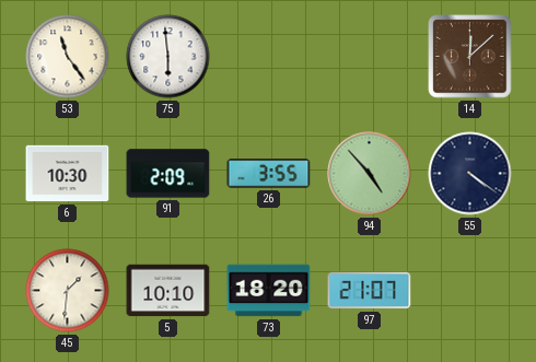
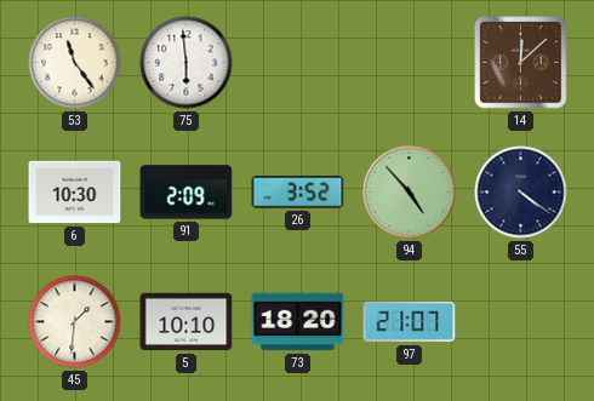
26: 3:55 -> 3:52
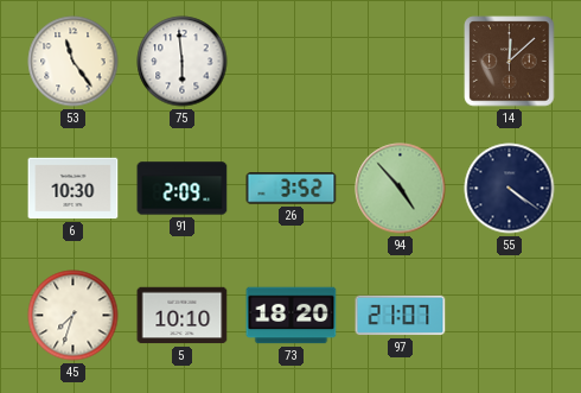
45: 1:31 -> 7:33
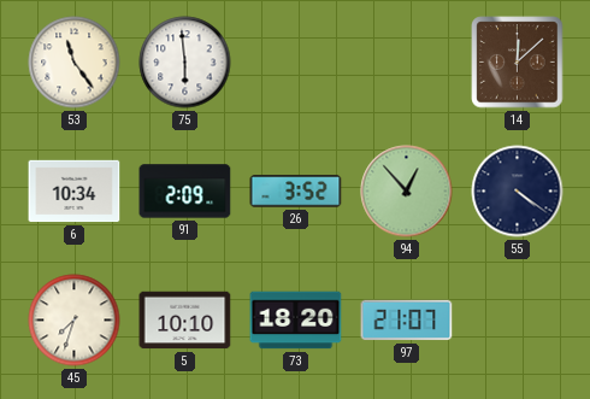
6: 10:30 -> 10:34
94: 4:53 -> 12:53
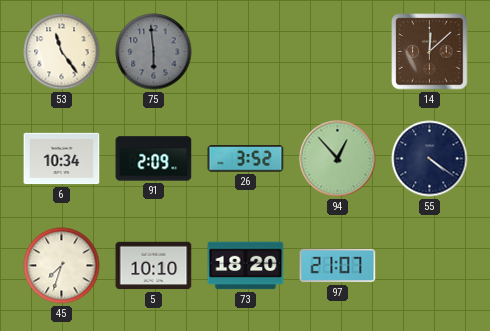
75 dial: white -> grey
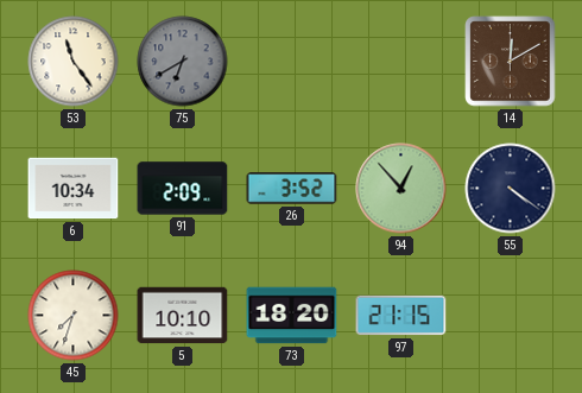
75: 5:59 -> 6:40
14: 12:08 -> 12:10
97: 21:07 -> 21:15
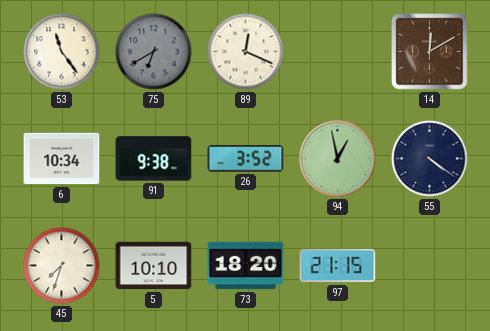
89: none -> 12:19
91: 2:09 -> 9:38
94: 12:53 -> 12:58
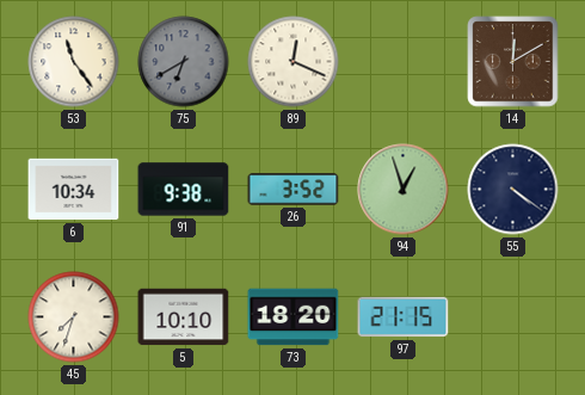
94: 12:58 -> 12:57
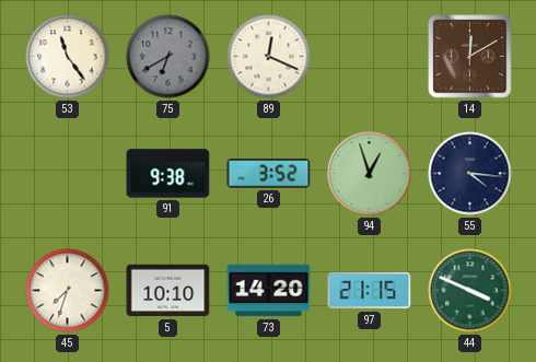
6: 10:34 -> none
55: 4:21 -> 4:16
73: 18:20 -> 14:20
44: none -> 3:49
